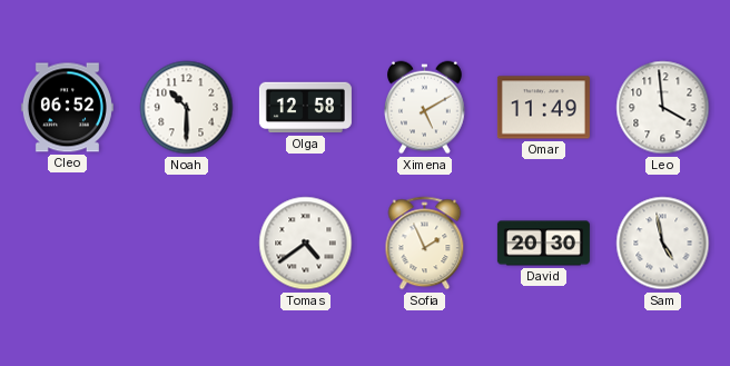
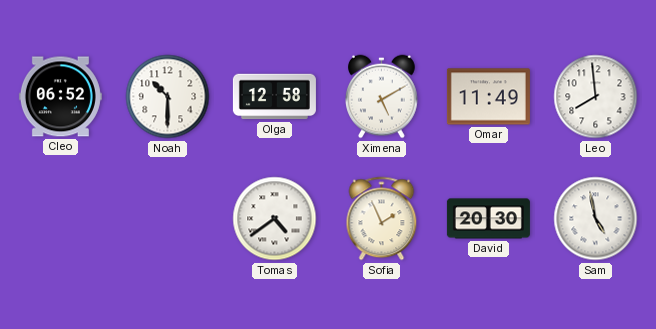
Leo: 3:59 -> 7:59
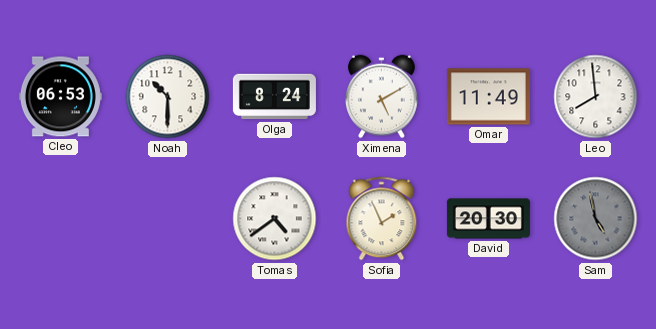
Cleo: 06:52 -> 06:53
Olga: 12:58 -> 8:24
Sam dial: white -> grey
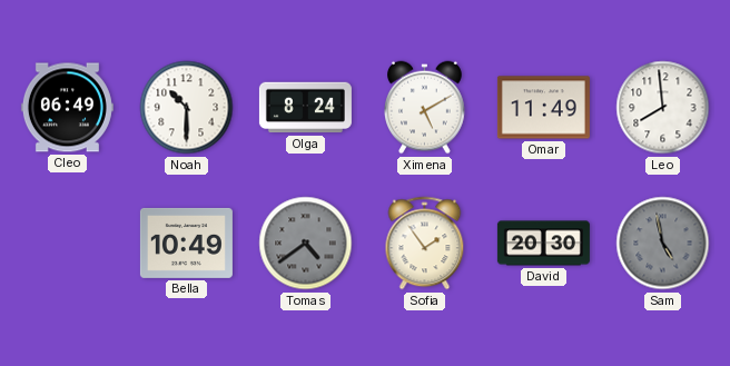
Cleo: 06:53 -> 06:49
Bella: none -> 10:49
Tomas dial: white -> grey
Sofia: 1:56 -> 1:54
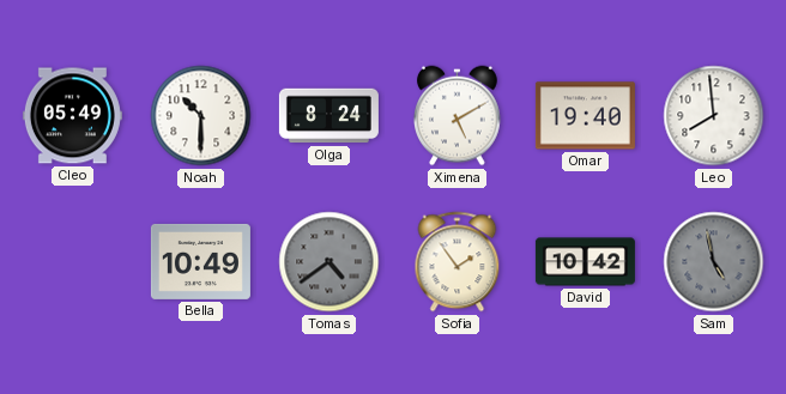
Cleo: 06:49 -> 05:49
Omar: 11:49 -> 19:40
David: 20:30 -> 10:42
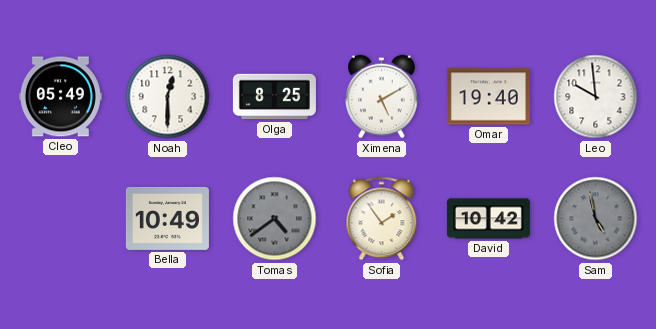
Noah: 10:30 -> 12:30
Olga: 8:24 -> 8:25
Leo: 7:59 -> 9:59
